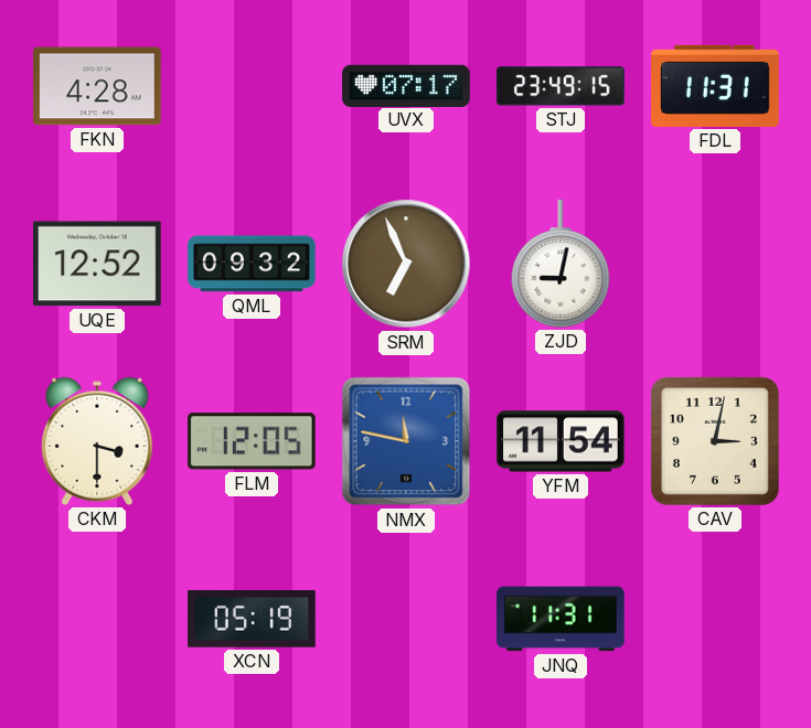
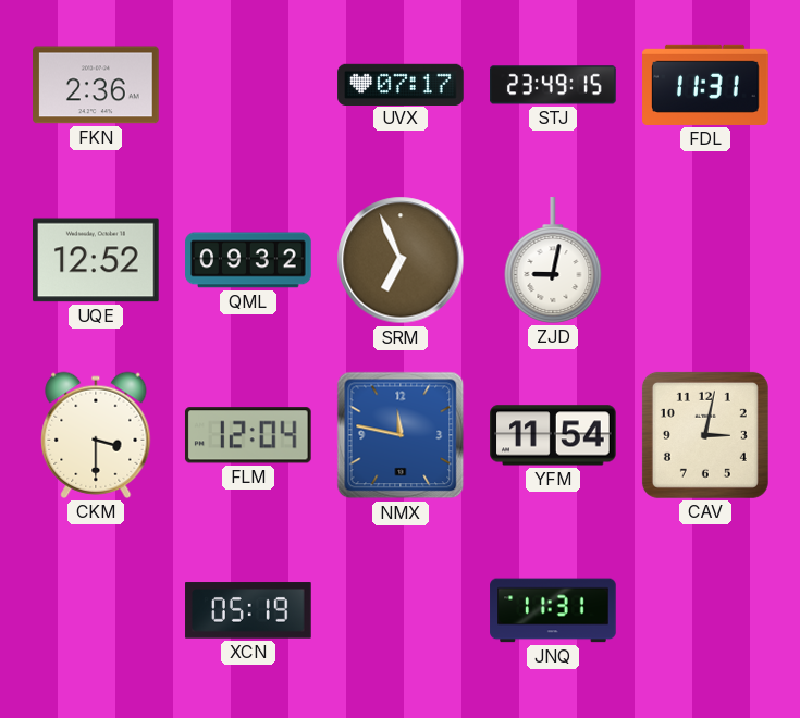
FKN: 4:28 -> 2:36
FLM: 12:05 -> 12:04
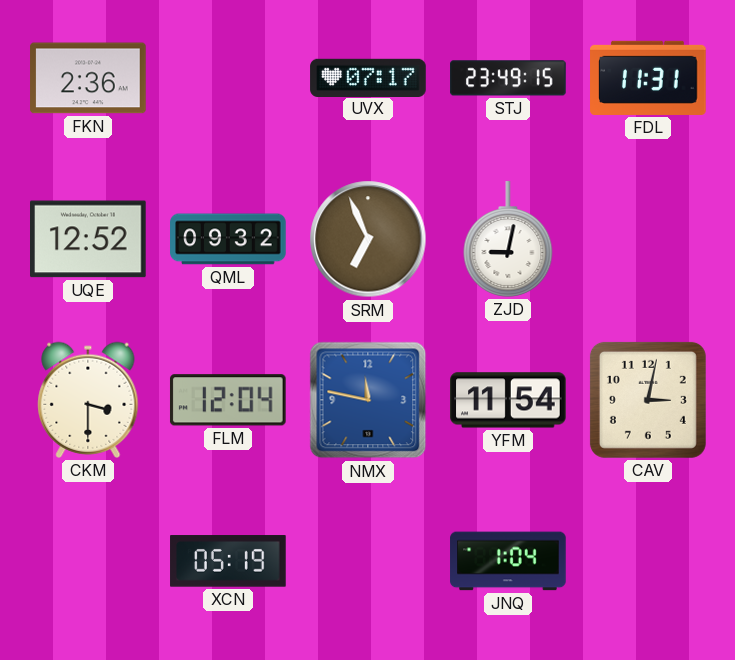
JNQ: 11:31 -> 1:04
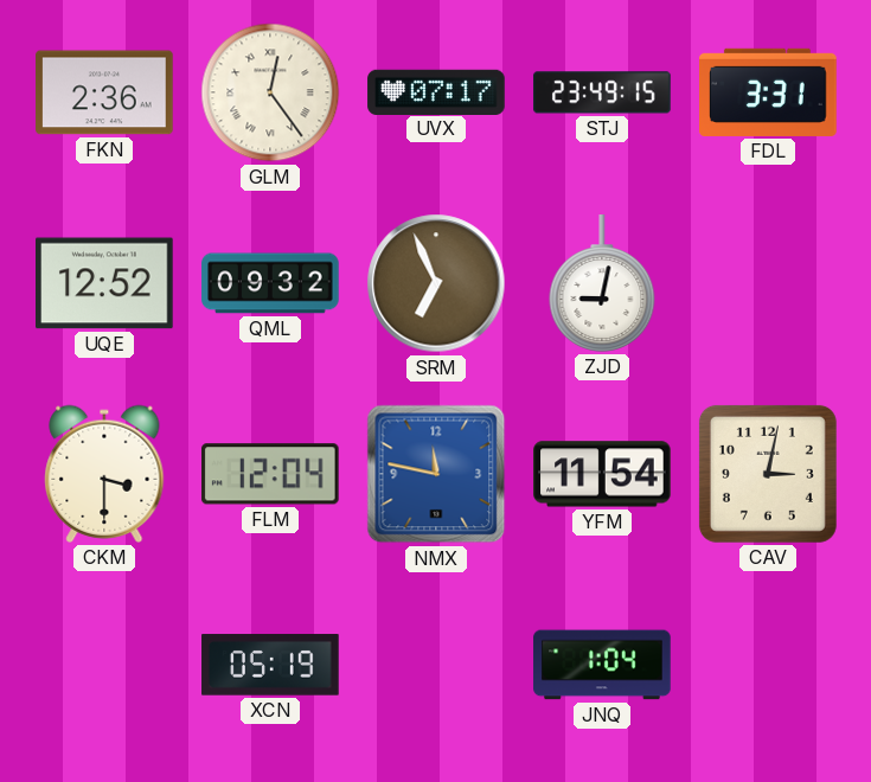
GLM: none -> 12:24
FDL: 11:31 -> 3:31
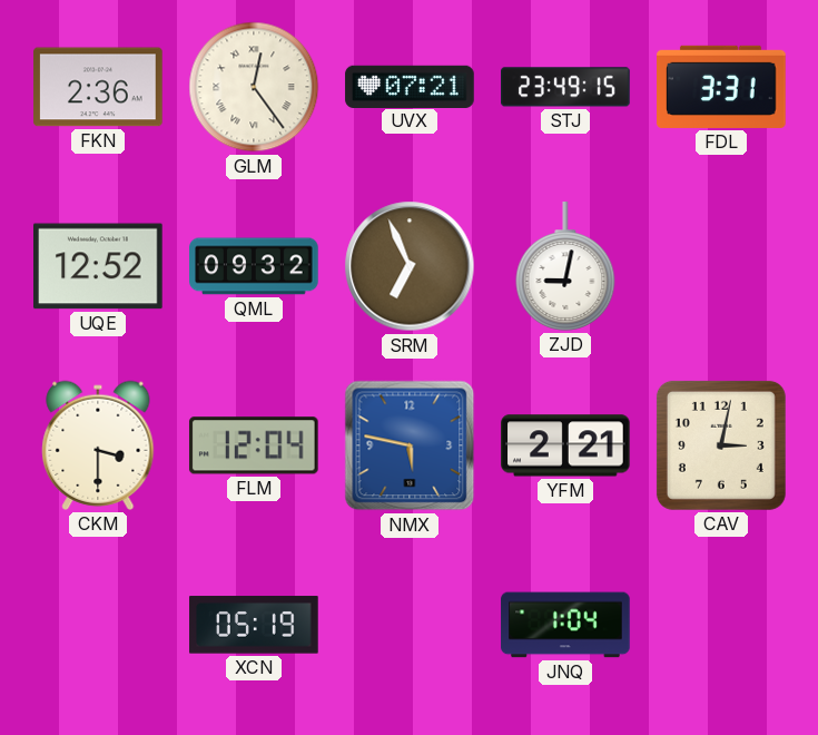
UVX: 07:17 -> 07:21
NMX: 11:47 -> 5:47
YFM: 11:54 -> 2:21
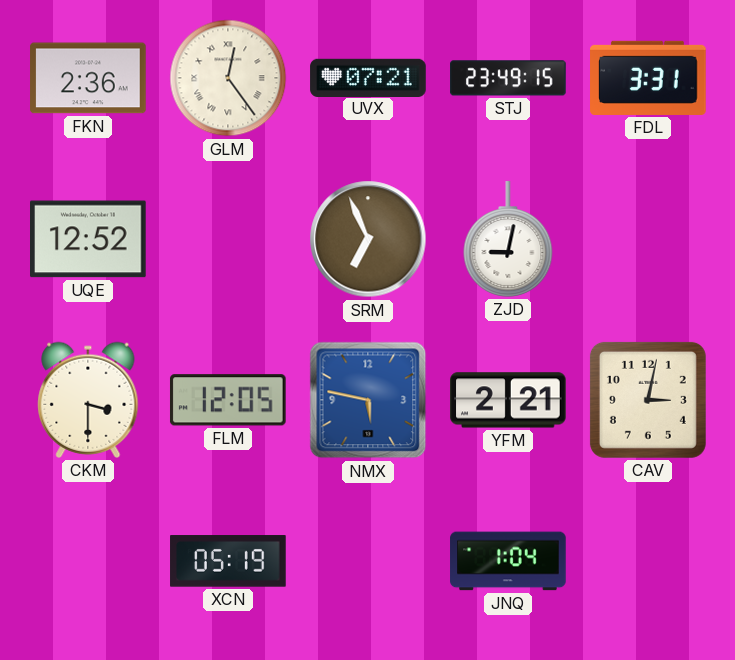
QML: 09:32 -> none
FLM: 12:04 -> 12:05
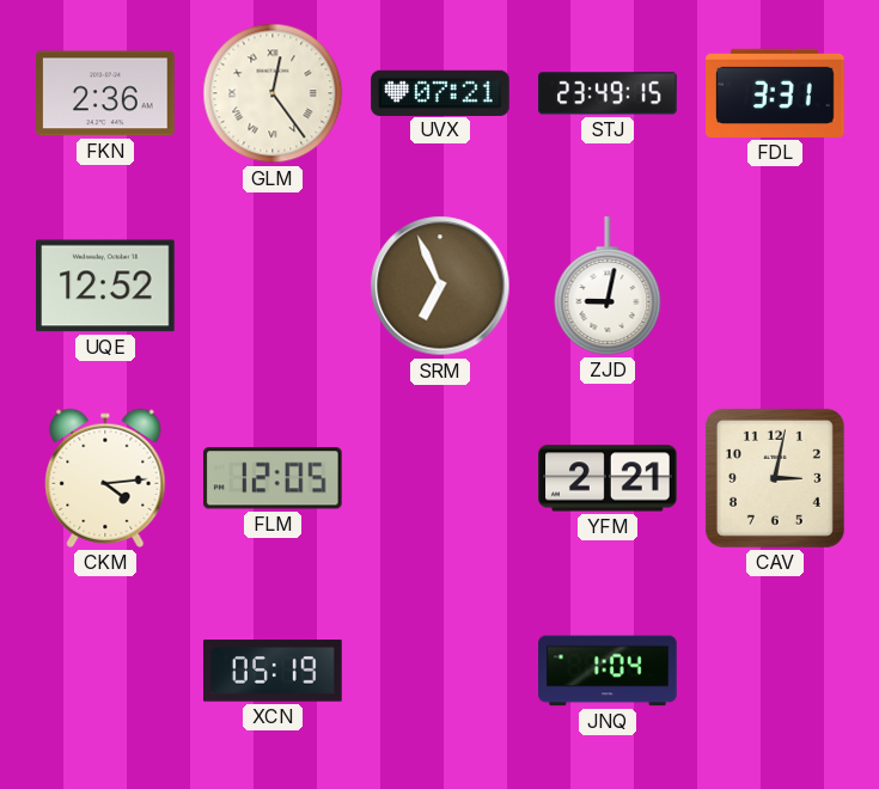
CKM: 3:30 -> 4:14
NMX: 5:47 -> none
